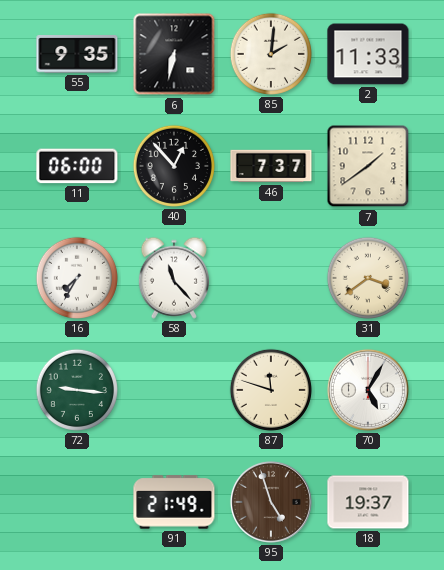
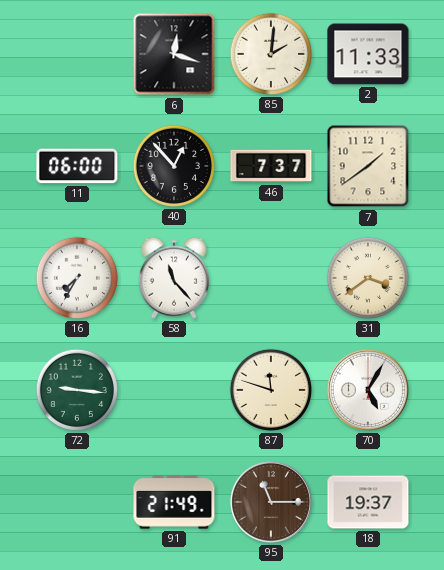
55: 9:35 -> none
6: 6:32 -> 12:18
95: 4:57 -> 11:15
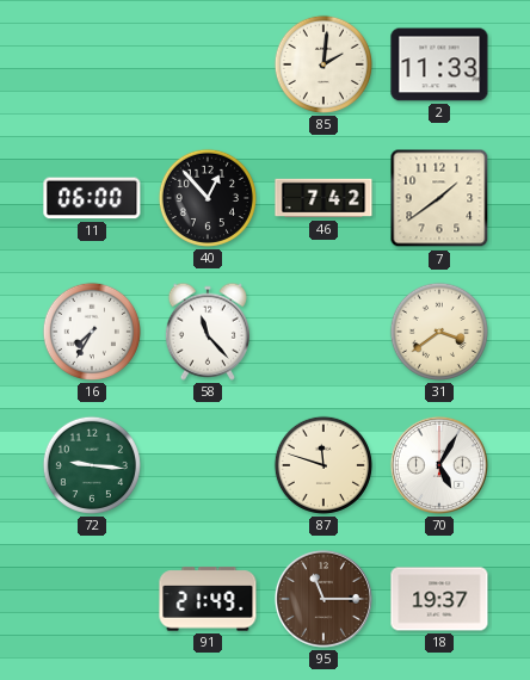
6: 12:18 -> none
46: 7:37 -> 7:42
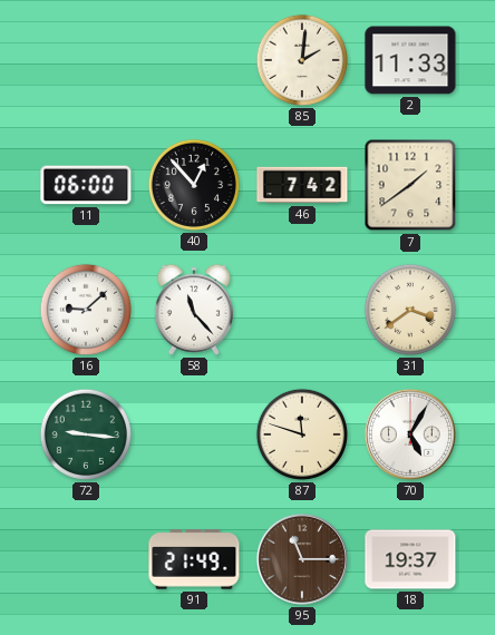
16: 7:35 -> 9:08
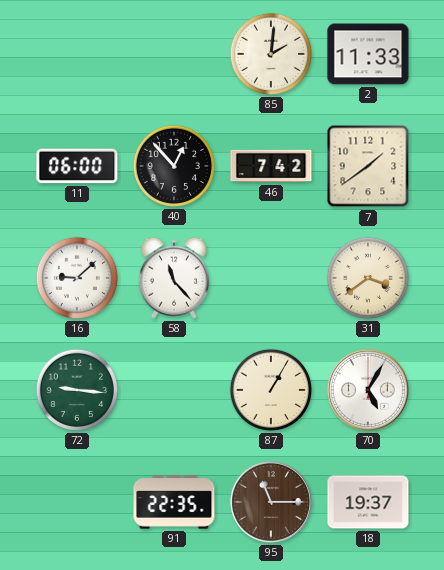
87: 11:48 -> 1:05
91: 21:49 -> 22:35
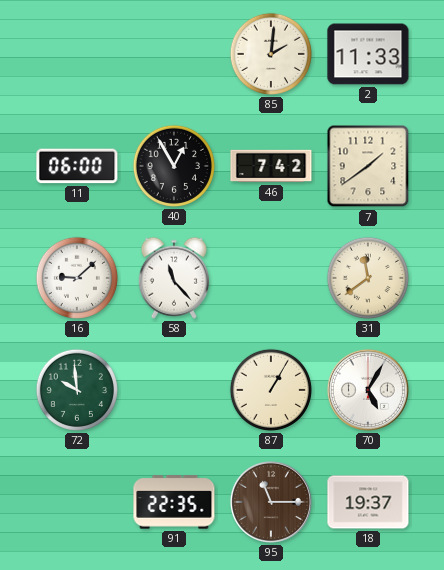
40: 12:53 -> 12:55
31: 3:39 -> 11:39
72: 9:16 -> 9:59
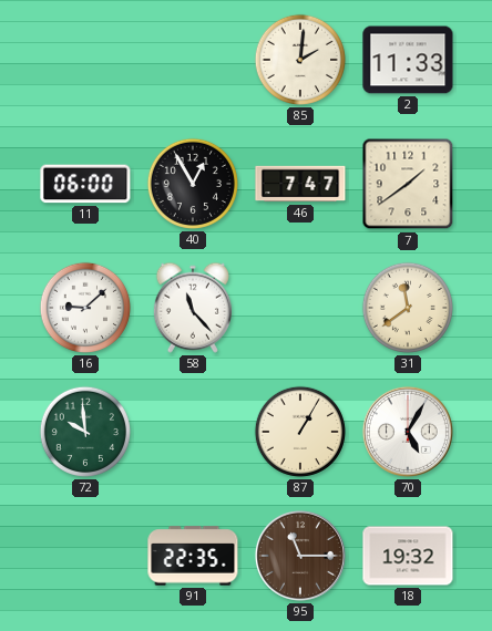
46: 7:42 -> 7:47
18: 19:37 -> 19:32
